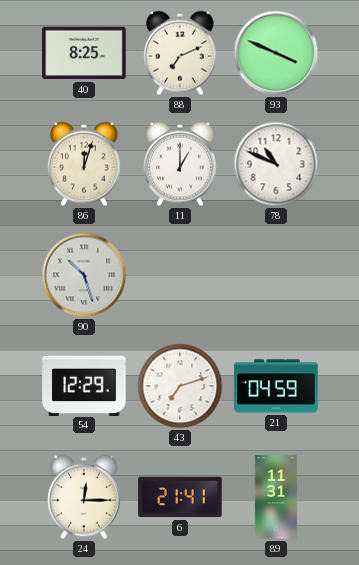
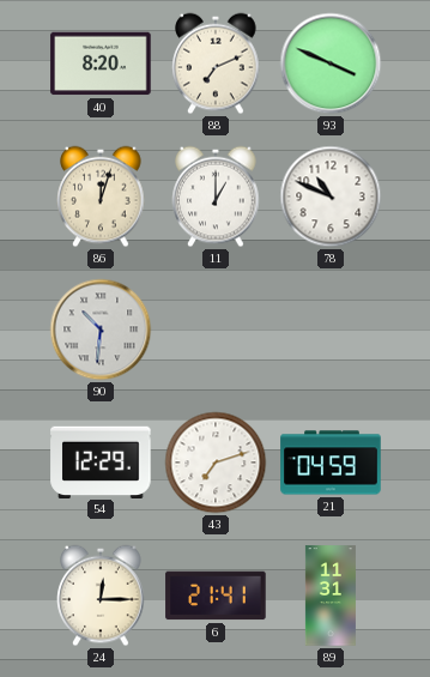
40: 8:25 -> 8:20
90: 10:27 -> 10:31
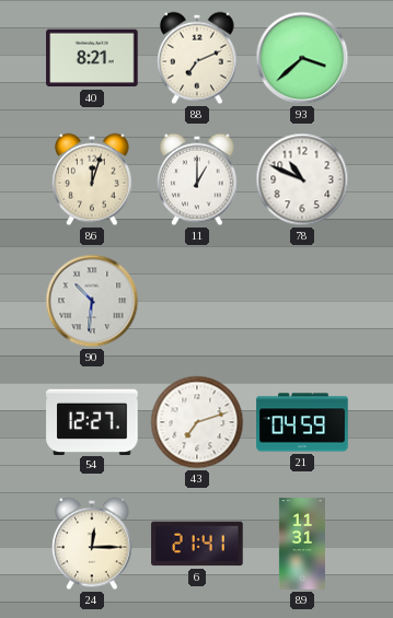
40: 8:20 -> 8:21
93: 3:49 -> 3:38
54: 12:29 -> 12:27
